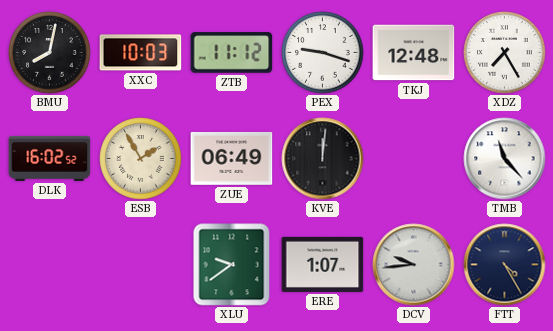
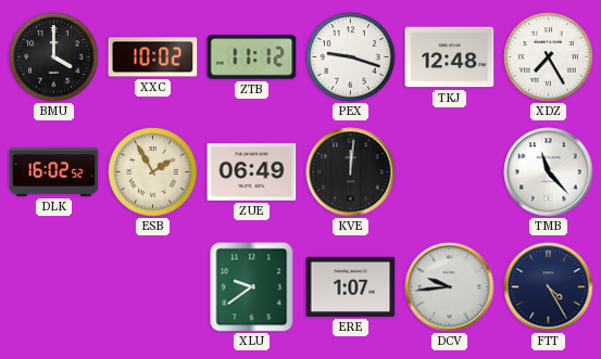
BMU: 8:02 -> 4:00
XXC: 10:03 -> 10:02
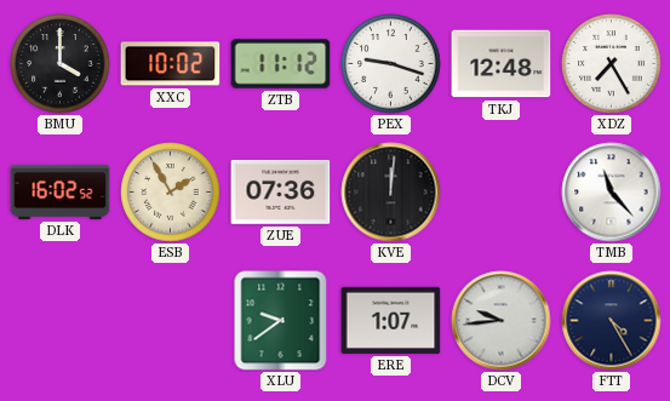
ZUE: 06:49 -> 07:36
